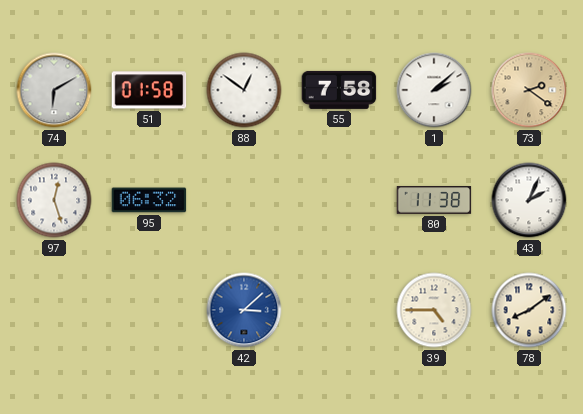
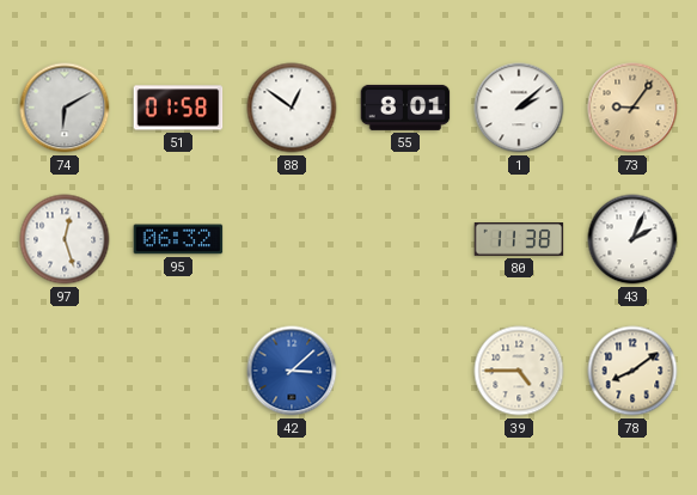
55: 7:58 -> 8:01
73: 2:21 -> 9:06
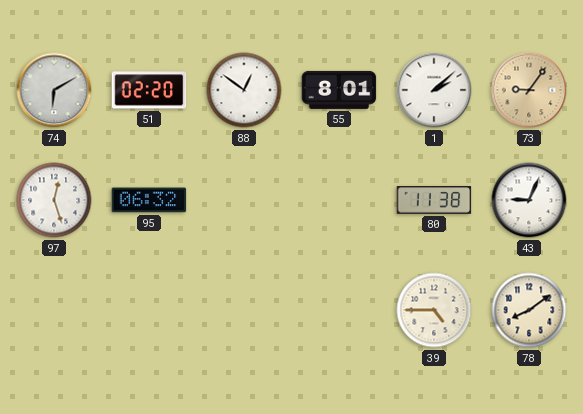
51: 01:58 -> 02:20
43: 2:04 -> 9:04
42: 3:08 -> none
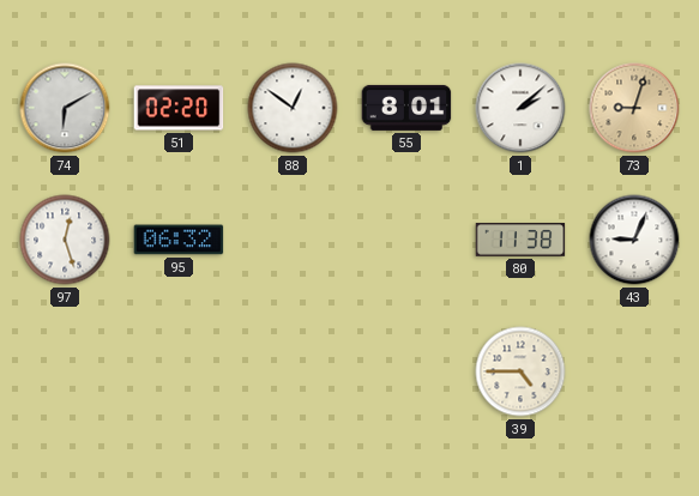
73: 9:06 -> 9:03
78: 8:09 -> none
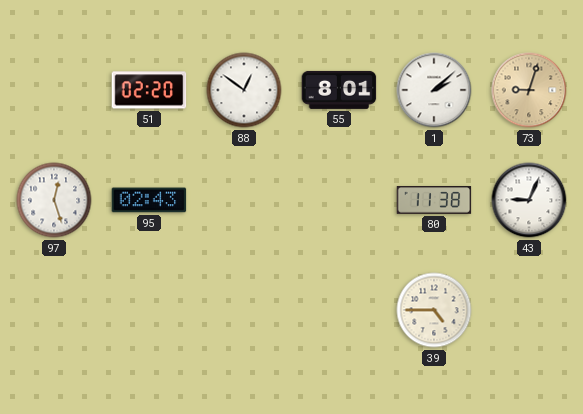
74: 6:10 -> none
95: 06:32 -> 02:43
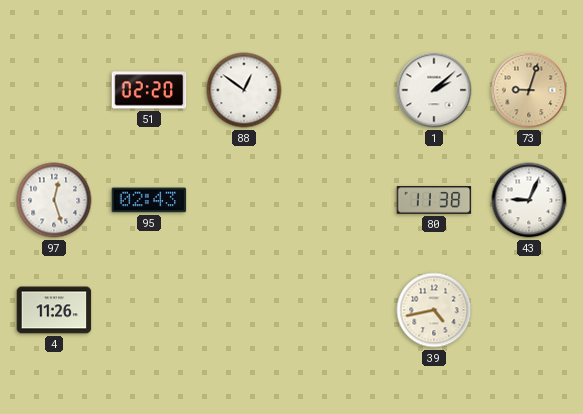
55: 8:01 -> none
4: none -> 11:26
39: 4:45 -> 4:43
